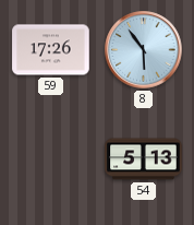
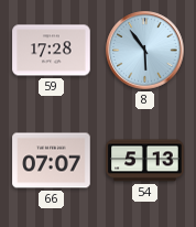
59: 17:26 -> 17:28
66: none -> 07:07
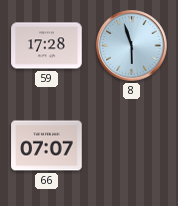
8: 5:54 -> 5:57
54: 5:13 -> none
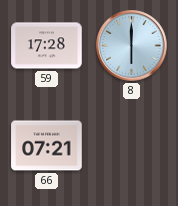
8: 5:57 -> 6:00
66: 07:07 -> 07:21
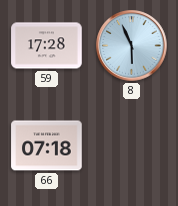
8: 6:00 -> 5:56
66: 07:21 -> 07:18
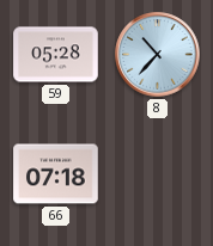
59: 17:28 -> 05:28
8: 5:56 -> 10:37
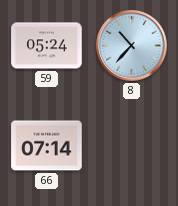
59: 05:28 -> 05:24
66: 07:18 -> 07:14
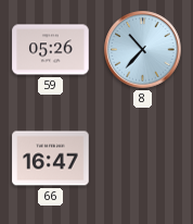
59: 05:24 -> 05:26
66: 07:14 -> 16:47
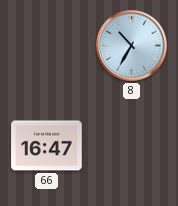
59: 05:26 -> none
8: 10:37 -> 10:35
